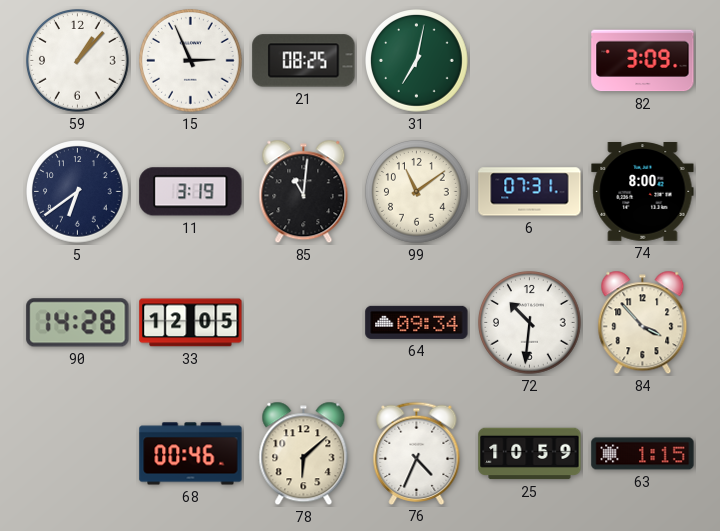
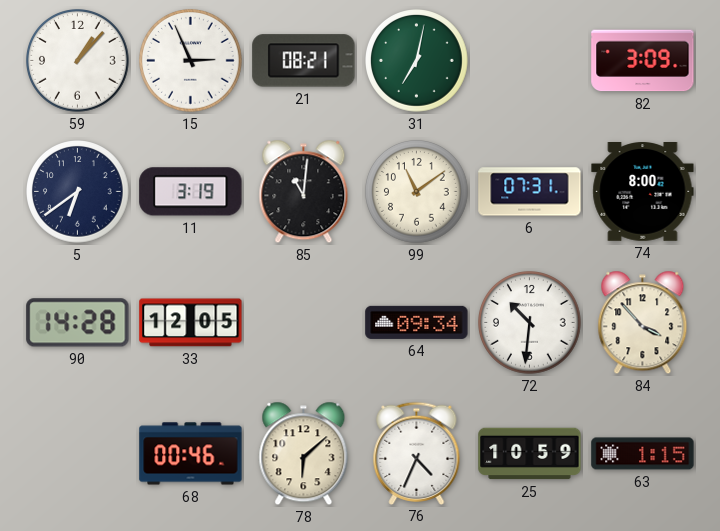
21: 08:25 -> 08:21
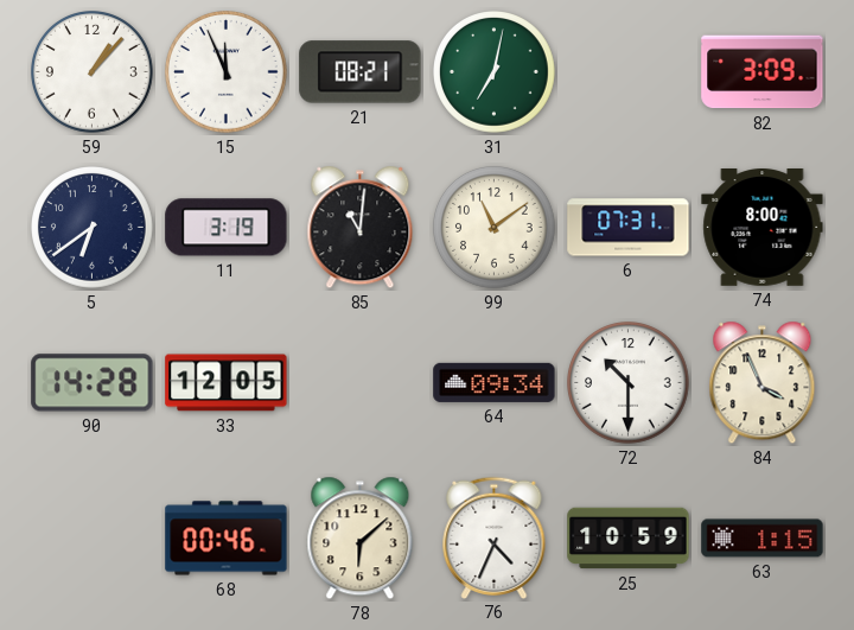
15: 2:56 -> 11:56
72: 10:31 -> 10:30
84: 3:53 -> 3:56
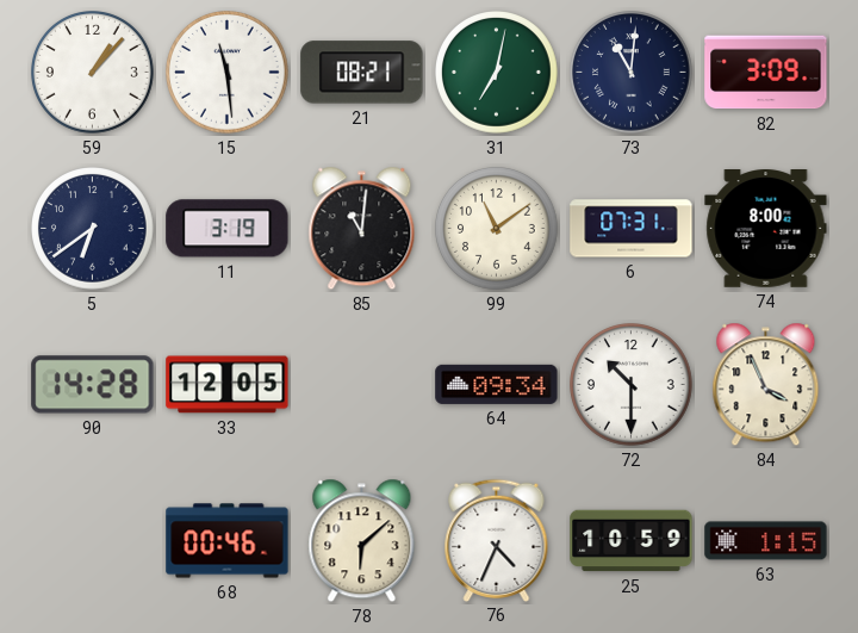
15: 11:56 -> 11:29
73: none -> 11:01
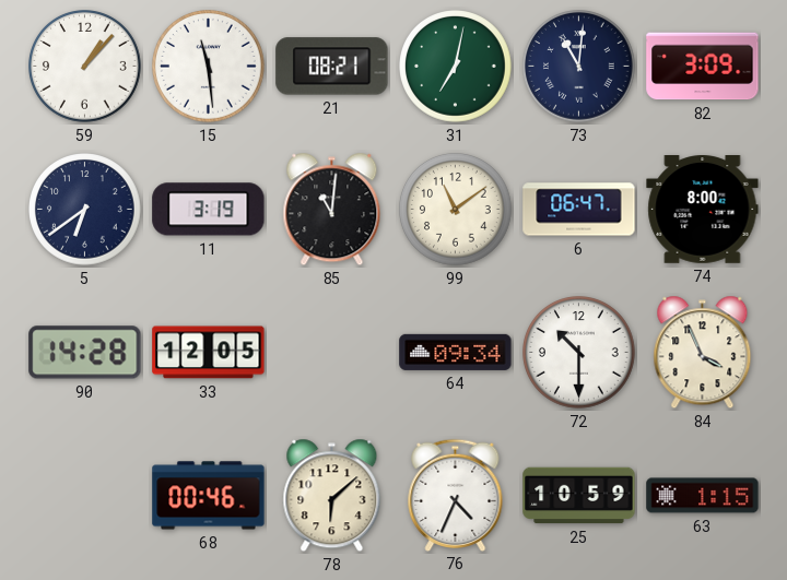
6: 07:31 -> 06:47
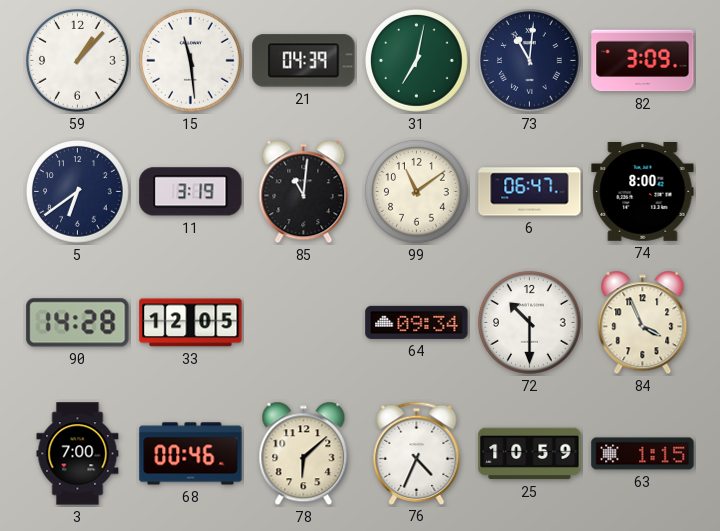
21: 08:21 -> 04:39
3: none -> 7:00
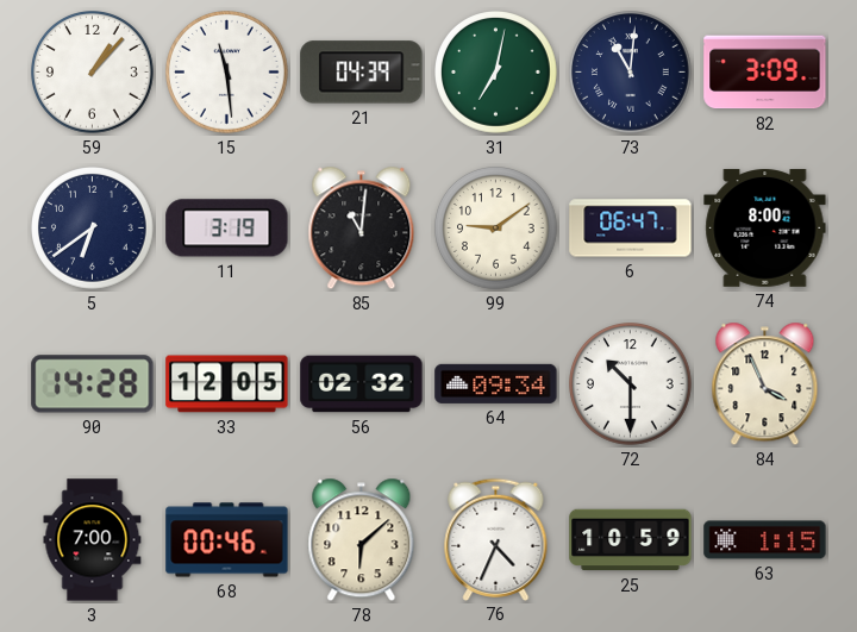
99: 11:09 -> 9:09
56: none -> 02:32
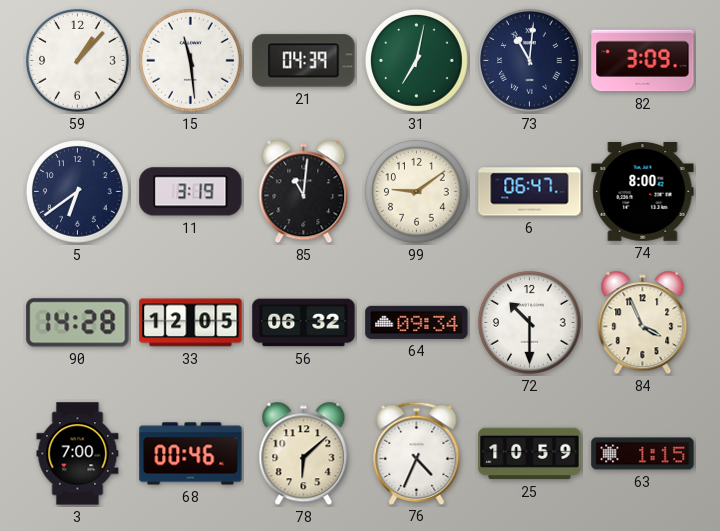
56: 02:32 -> 06:32
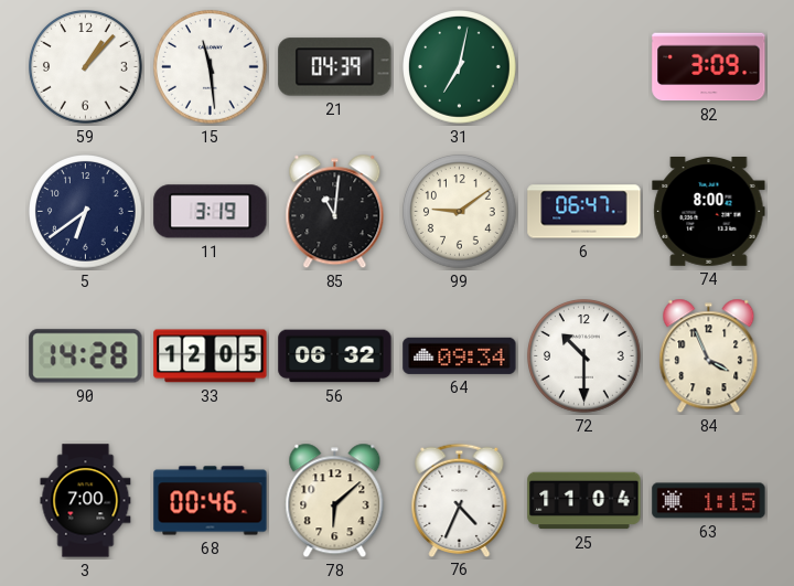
73: 11:01 -> none
25: 10:59 -> 11:04
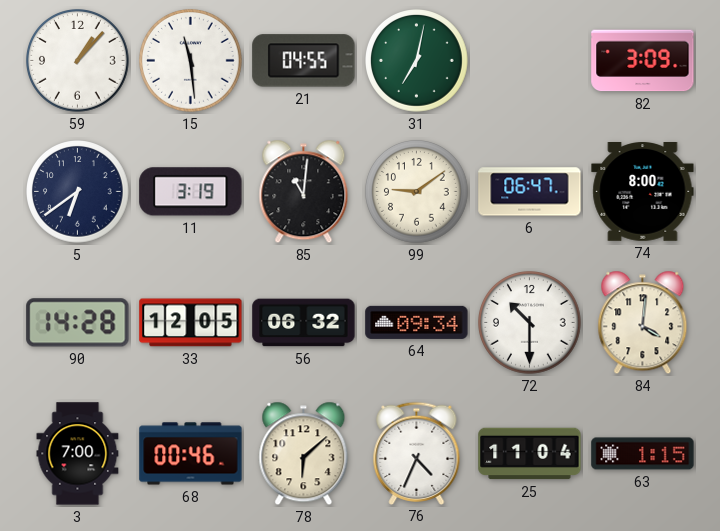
21: 04:39 -> 04:55
84: 3:56 -> 4:01
